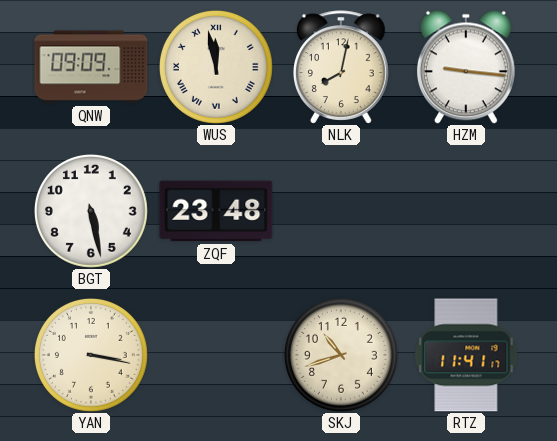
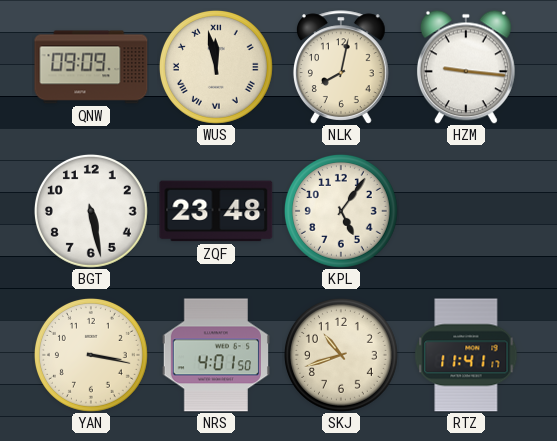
KPL: none -> 5:06
NRS: none -> 4:01
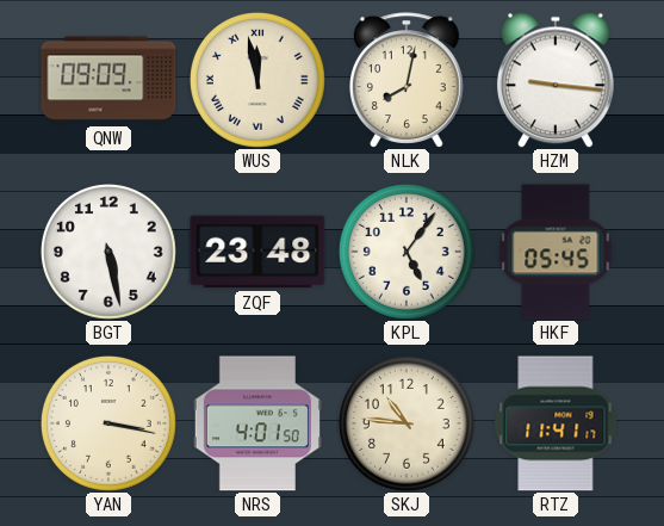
HKF: none -> 05:45
SKJ: 10:42 -> 10:46
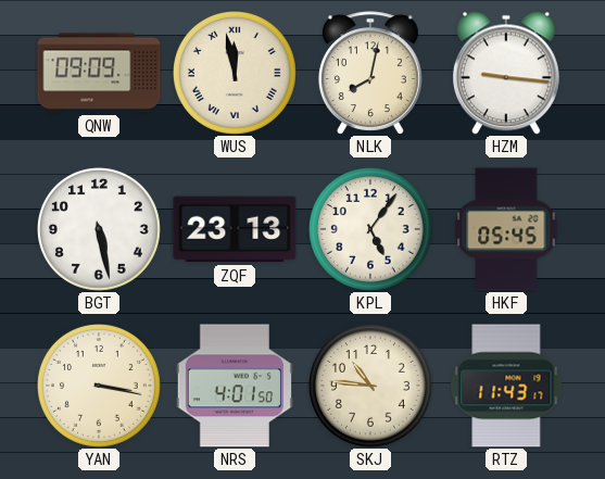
ZQF: 23:48 -> 23:13
RTZ: 11:41 -> 11:43
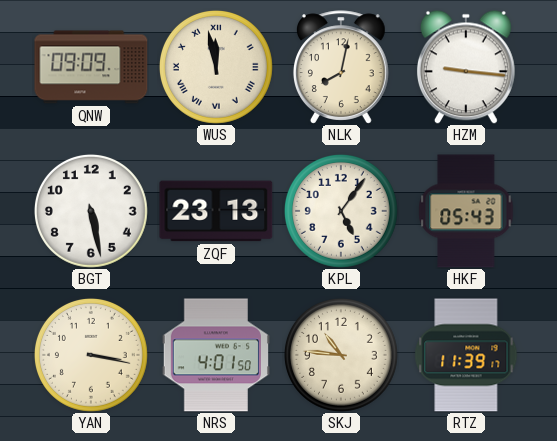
HKF: 05:45 -> 05:43
RTZ: 11:43 -> 11:39
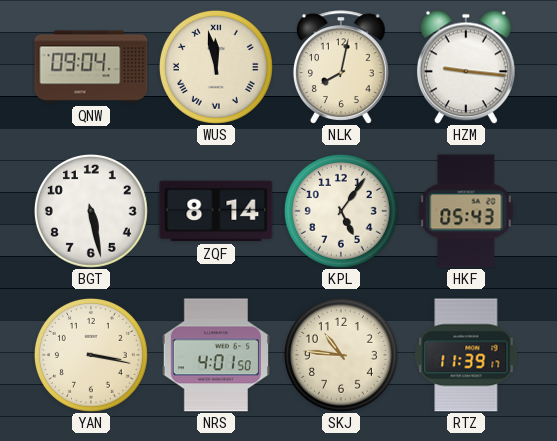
QNW: 09:09 -> 09:04
ZQF: 23:13 -> 8:14
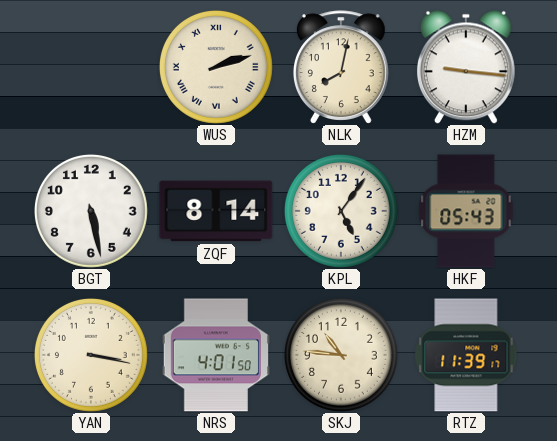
QNW: 09:04 -> none
WUS: 11:58 -> 2:12
